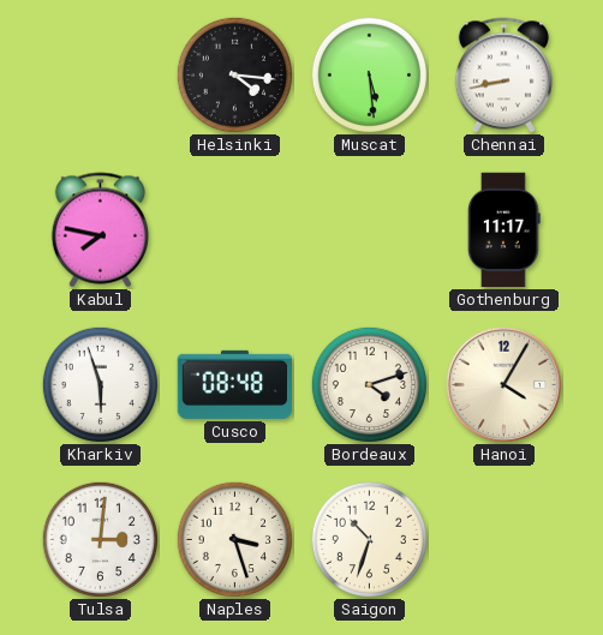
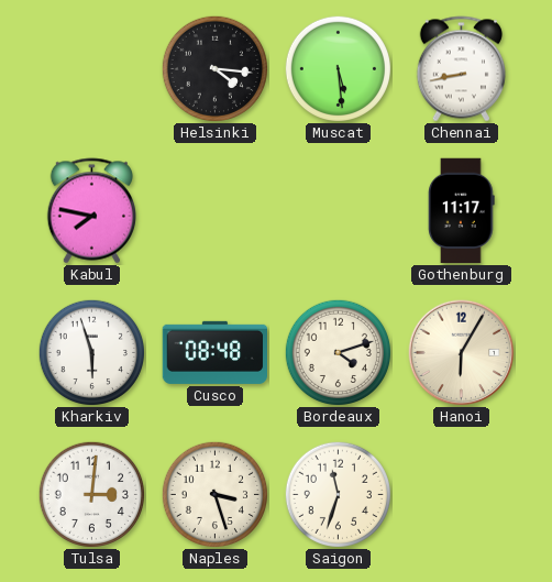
Hanoi: 4:05 -> 6:05
Saigon: 10:33 -> 11:33
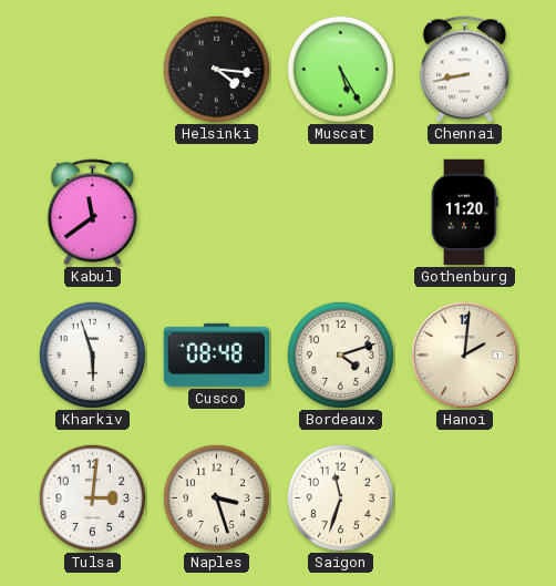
Muscat: 5:29 -> 5:25
Kabul: 7:47 -> 11:39
Gothenburg: 11:17 -> 11:20
Hanoi: 6:05 -> 2:01
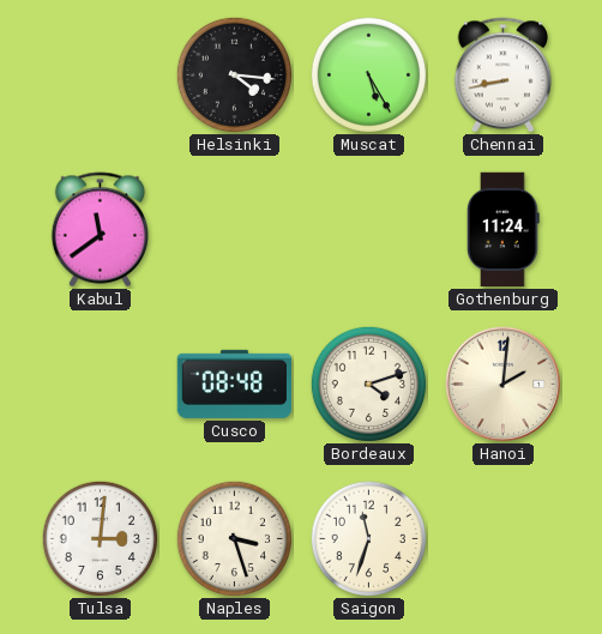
Gothenburg: 11:20 -> 11:24
Kharkiv: 5:57 -> none
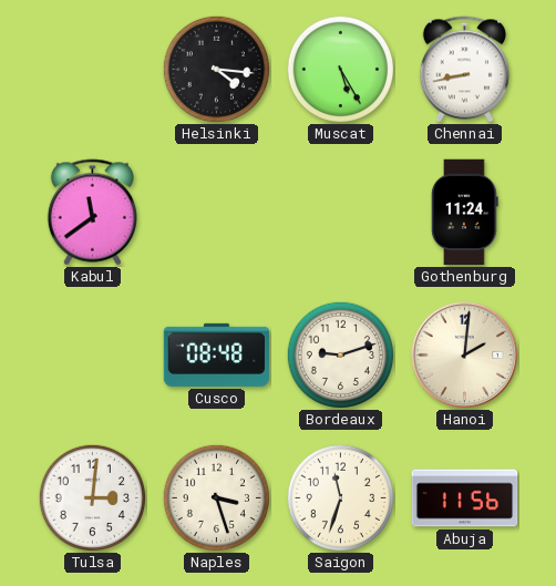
Bordeaux: 4:12 -> 9:12
Abuja: none -> 11:56
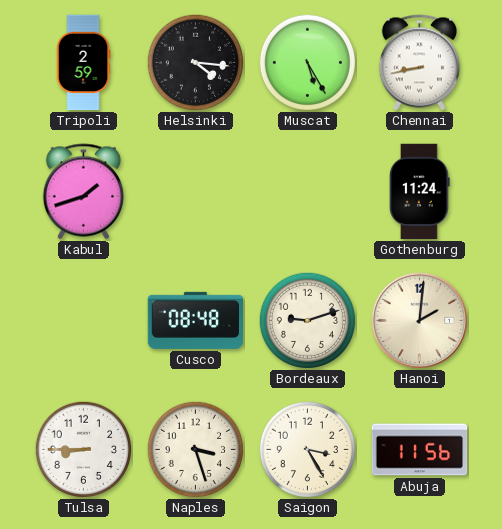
Tripoli: none -> 2:59
Kabul: 11:39 -> 1:42
Tulsa: 3:01 -> 8:45
Saigon: 11:33 -> 3:25
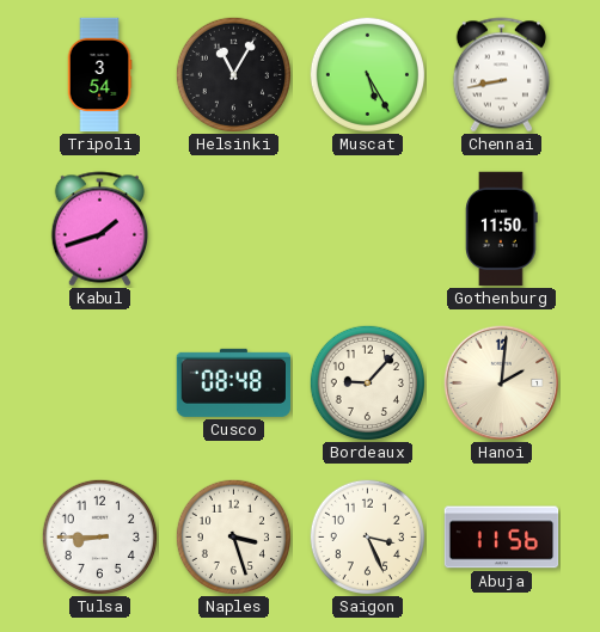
Tripoli: 2:59 -> 3:54
Helsinki: 4:16 -> 11:05
Gothenburg: 11:24 -> 11:50
Bordeaux: 9:12 -> 9:07
Saigon: 3:25 -> 3:26
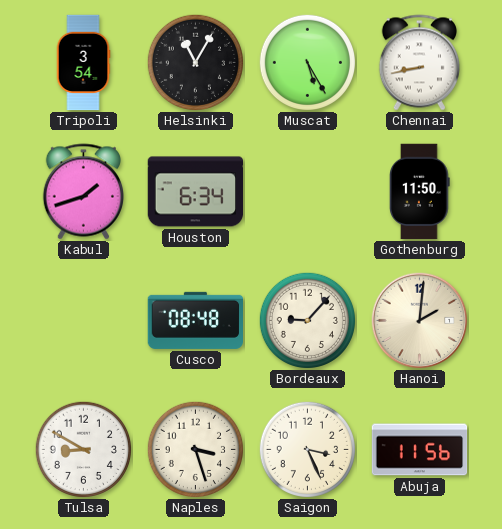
Houston: none -> 6:34
Tulsa: 8:45 -> 8:50
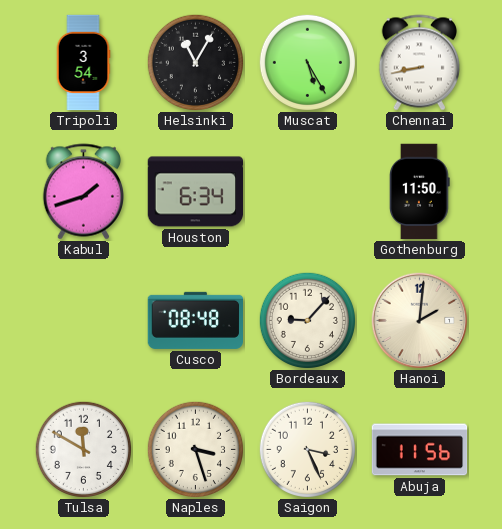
Tulsa: 8:50 -> 11:50
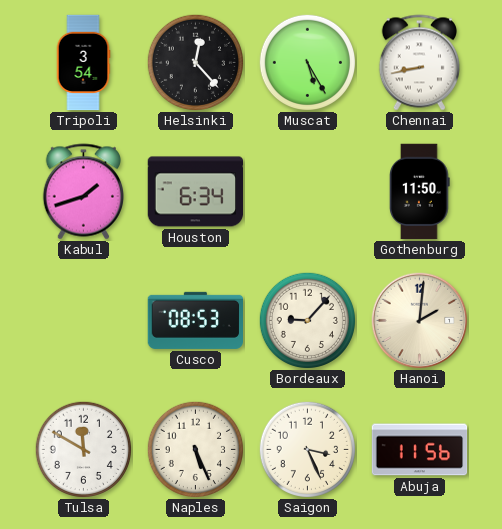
Helsinki: 11:05 -> 12:23
Cusco: 08:48 -> 08:53
Naples: 3:27 -> 5:26
